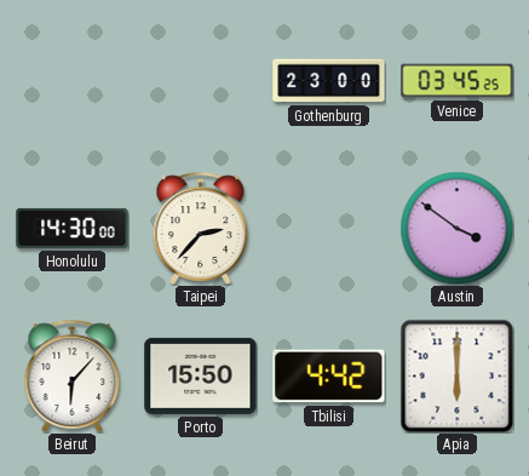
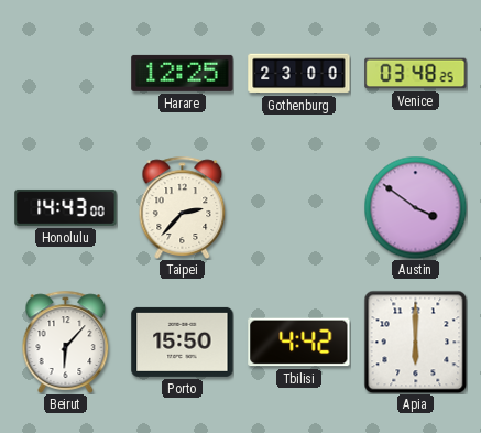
Harare: none -> 12:25
Venice: 03:45 -> 03:48
Honolulu: 14:30 -> 14:43
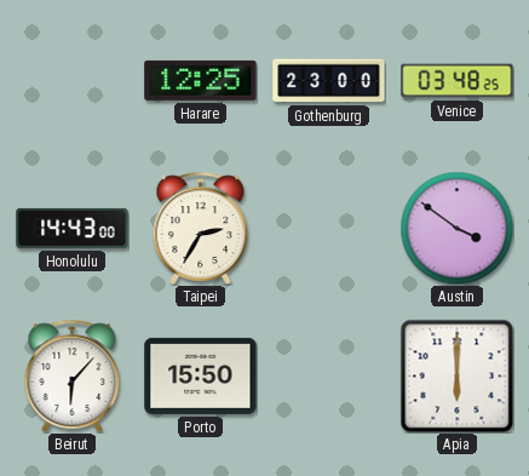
Taipei: 2:37 -> 2:35
Tbilisi: 4:42 -> none
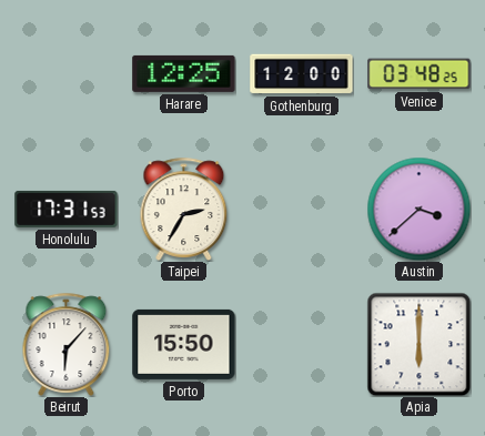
Gothenburg: 23:00 -> 12:00
Honolulu: 14:43 -> 17:31
Austin: 3:51 -> 3:38
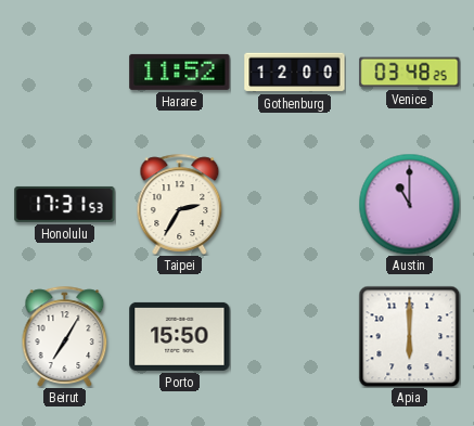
Harare: 12:25 -> 11:52
Austin: 3:38 -> 11:00
Beirut: 6:07 -> 7:05
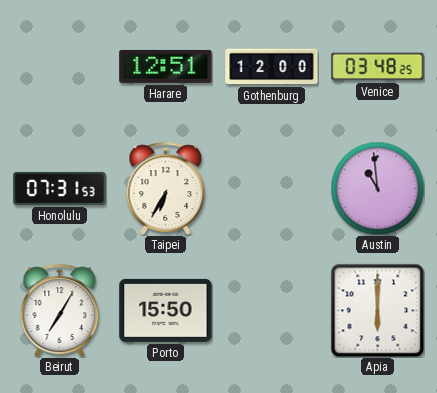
Harare: 11:52 -> 12:51
Honolulu: 17:31 -> 07:31
Taipei: 2:35 -> 6:35
Austin: 11:00 -> 10:59
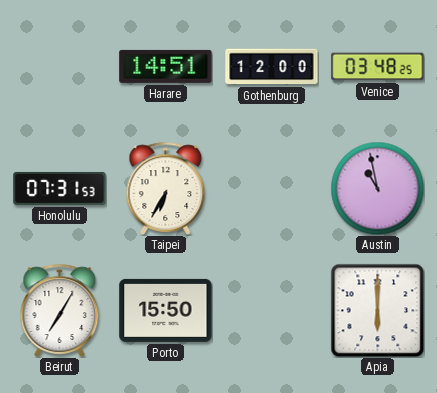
Harare: 12:51 -> 14:51
Austin: 10:59 -> 10:58
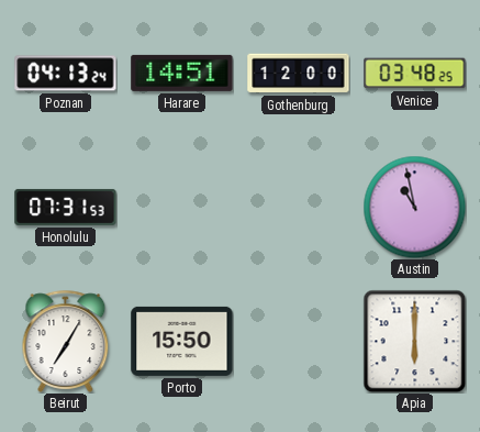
Poznan: none -> 04:13
Taipei: 6:35 -> none
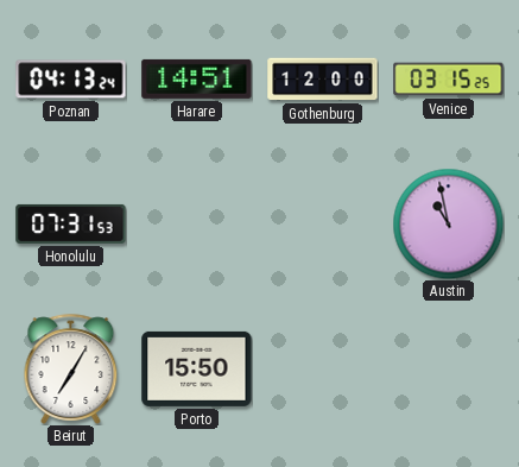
Venice: 03:48 -> 03:15
Apia: 6:00 -> none
